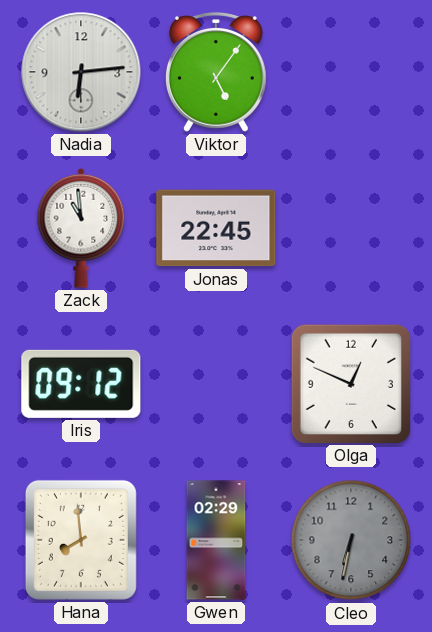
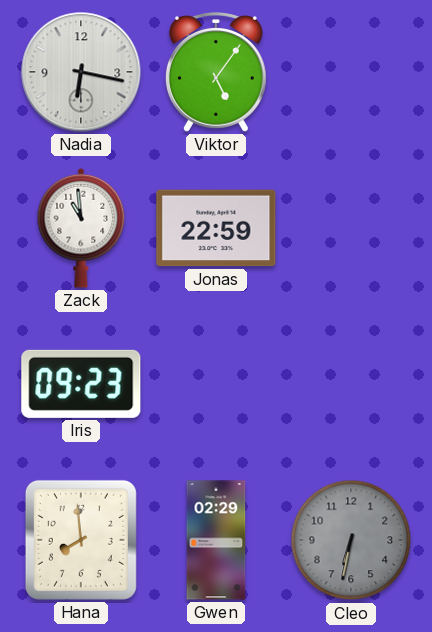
Nadia: 6:14 -> 6:17
Jonas: 22:45 -> 22:59
Iris: 09:12 -> 09:23
Olga: 12:49 -> none
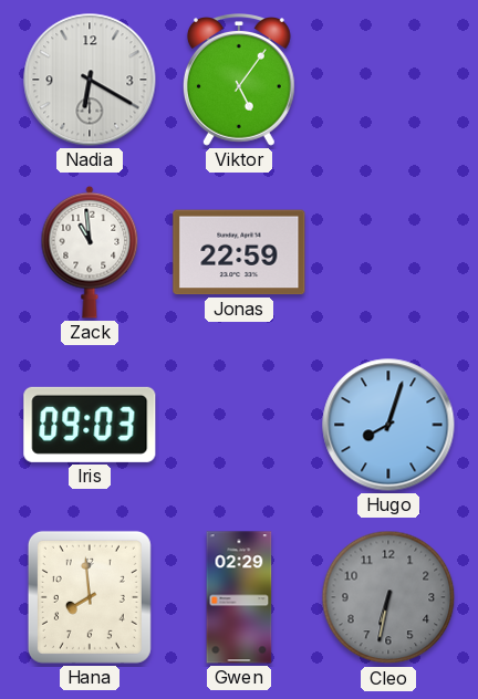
Nadia: 6:17 -> 6:20
Iris: 09:23 -> 09:03
Hugo: none -> 8:03
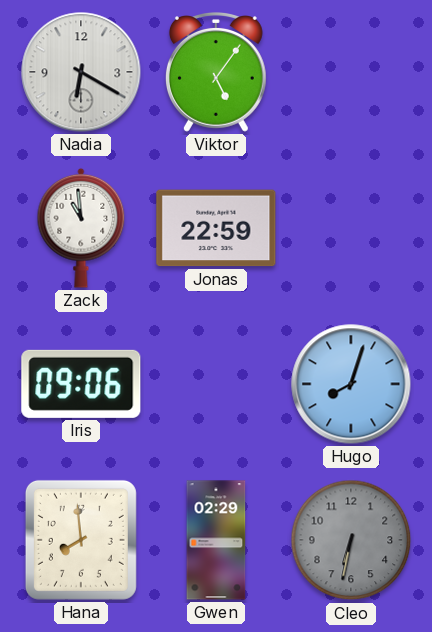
Iris: 09:03 -> 09:06
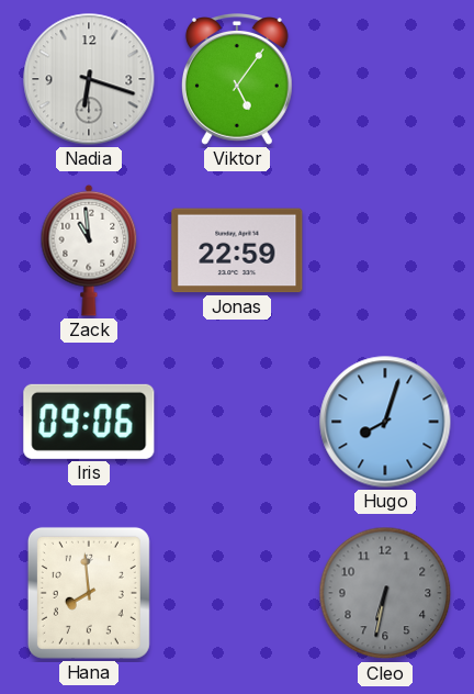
Nadia: 6:20 -> 6:18
Gwen: 02:29 -> none
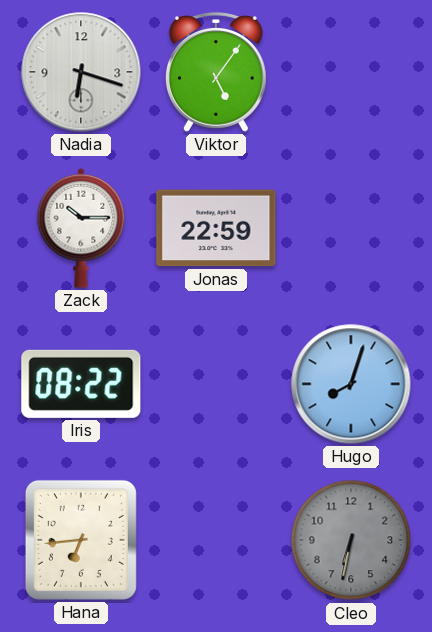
Zack: 10:59 -> 10:15
Iris: 09:06 -> 08:22
Hana: 7:59 -> 6:44
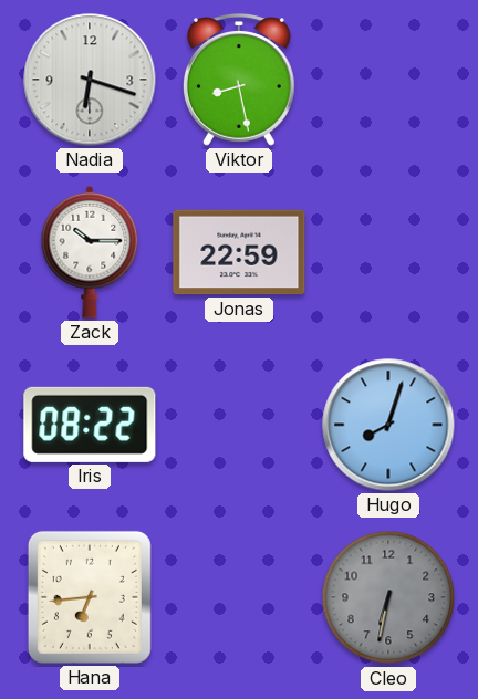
Viktor: 5:06 -> 8:28
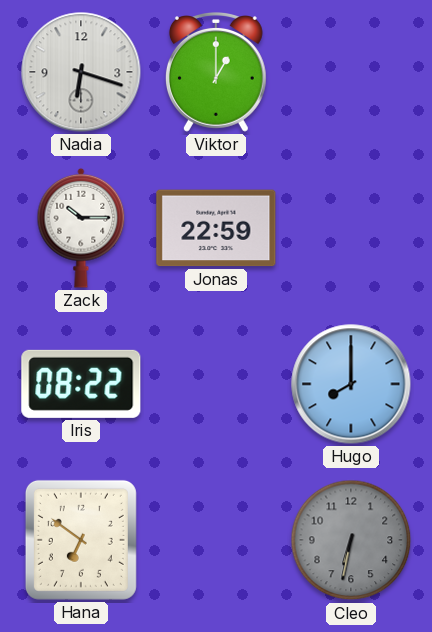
Viktor: 8:28 -> 1:00
Hugo: 8:03 -> 8:00
Hana: 6:44 -> 6:51
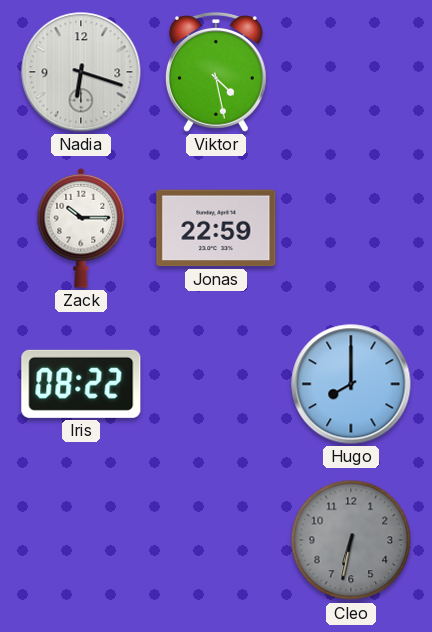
Viktor: 1:00 -> 4:28
Hana: 6:51 -> none
